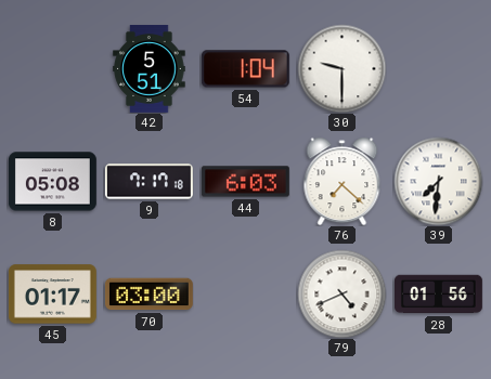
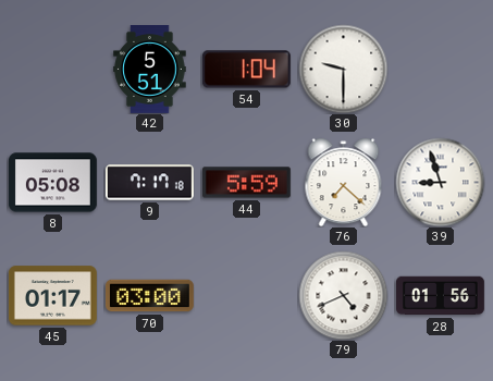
44: 6:03 -> 5:59
39: 7:31 -> 8:57
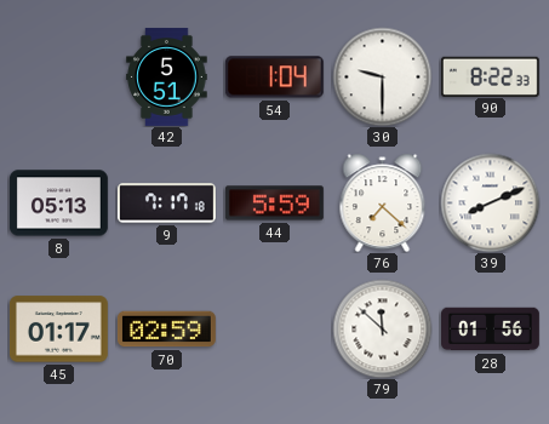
90: none -> 8:22
8: 05:08 -> 05:13
39: 8:57 -> 8:11
70: 03:00 -> 02:59
79: 4:41 -> 11:52
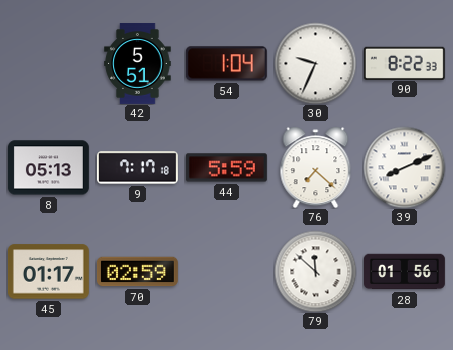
30: 9:30 -> 9:34
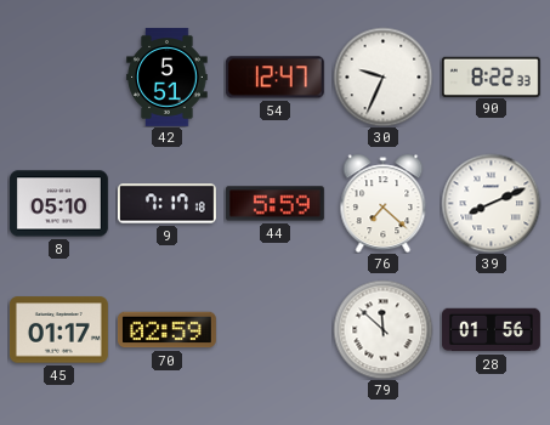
54: 1:04 -> 12:47
8: 05:13 -> 05:10
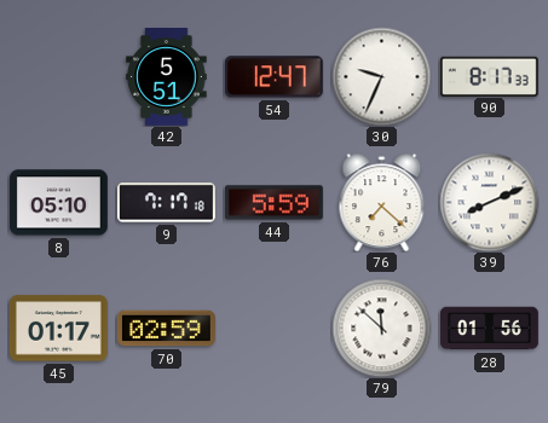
90: 8:22 -> 8:17
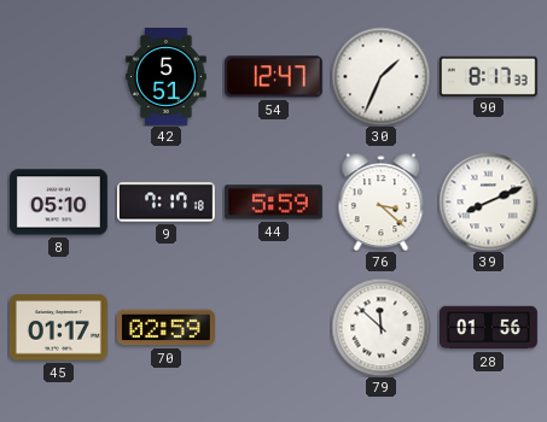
30: 9:34 -> 1:34
76: 7:22 -> 3:22
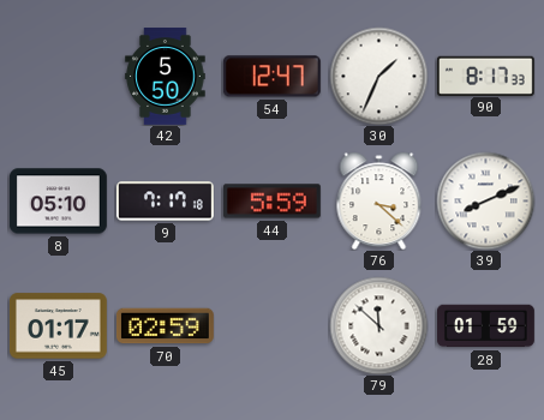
42: 5:51 -> 5:50
28: 01:56 -> 01:59
